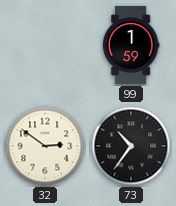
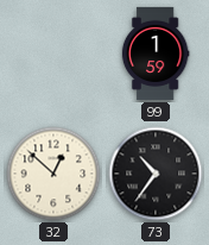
32: 2:51 -> 12:52
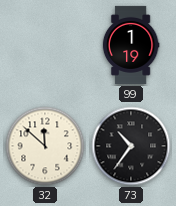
99: 1:59 -> 1:19
32: 12:52 -> 11:52
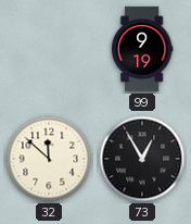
99: 1:19 -> 9:19
73: 10:36 -> 12:55
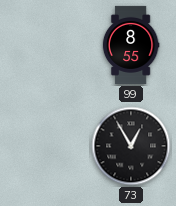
99: 9:19 -> 8:55
32: 11:52 -> none
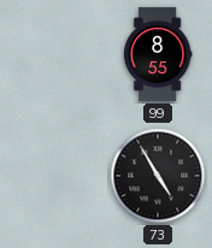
73: 12:55 -> 4:55
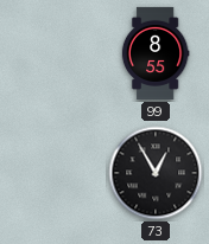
73: 4:55 -> 12:55
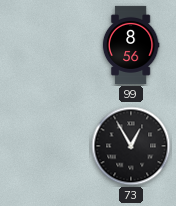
99: 8:55 -> 8:56
